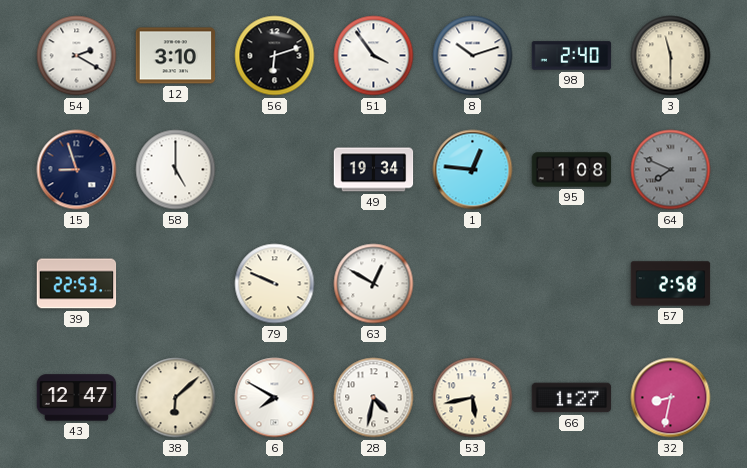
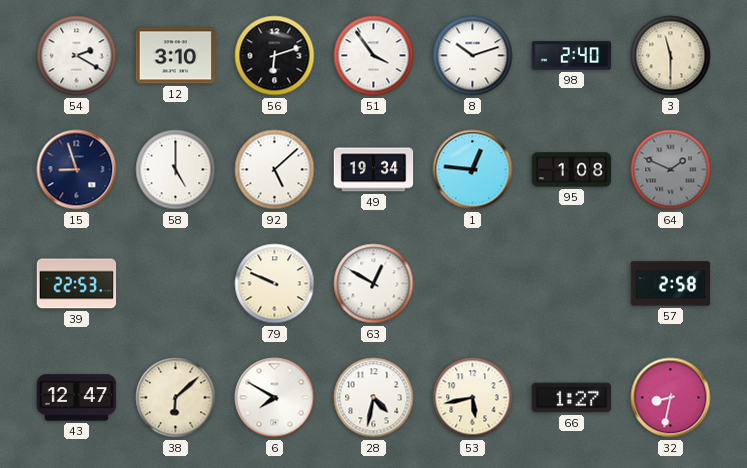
92: none -> 5:08
64: 7:49 -> 1:49
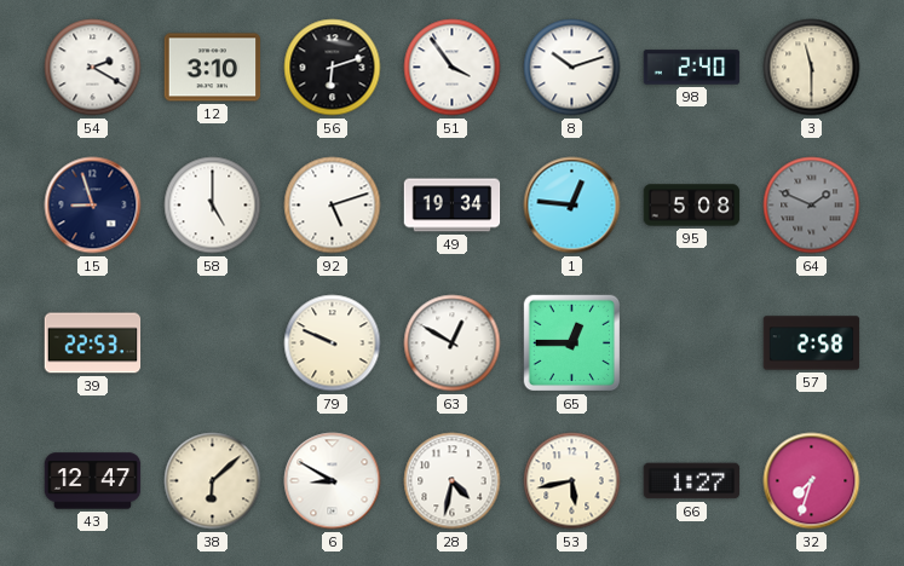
92: 5:08 -> 5:12
95: 1:08 -> 5:08
65: none -> 12:45
6: 7:50 -> 8:50
32: 8:32 -> 7:33
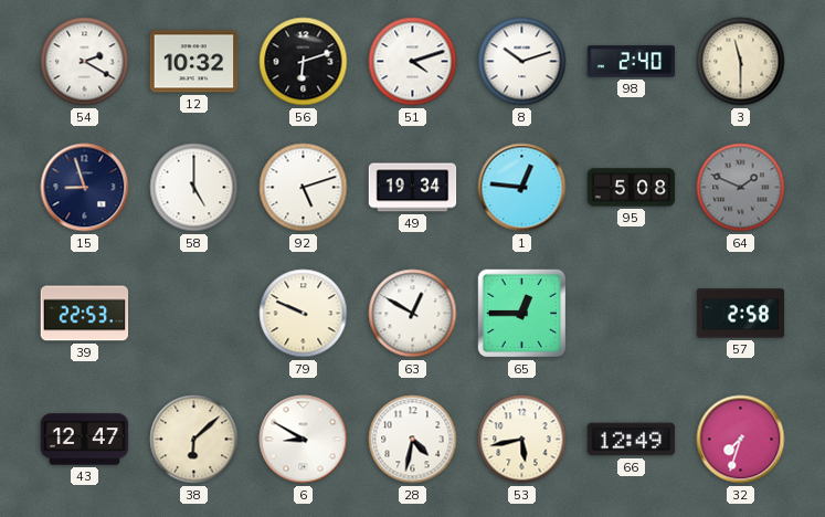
12: 3:10 -> 10:32
51: 3:54 -> 4:12
66: 1:27 -> 12:49
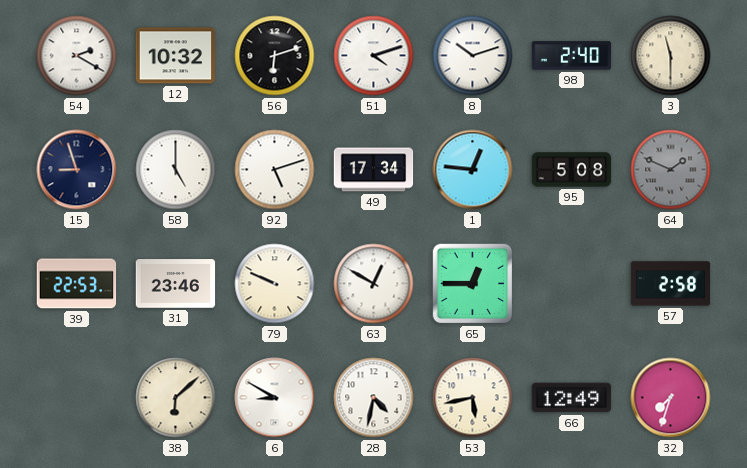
49: 19:34 -> 17:34
31: none -> 23:46
43: 12:47 -> none
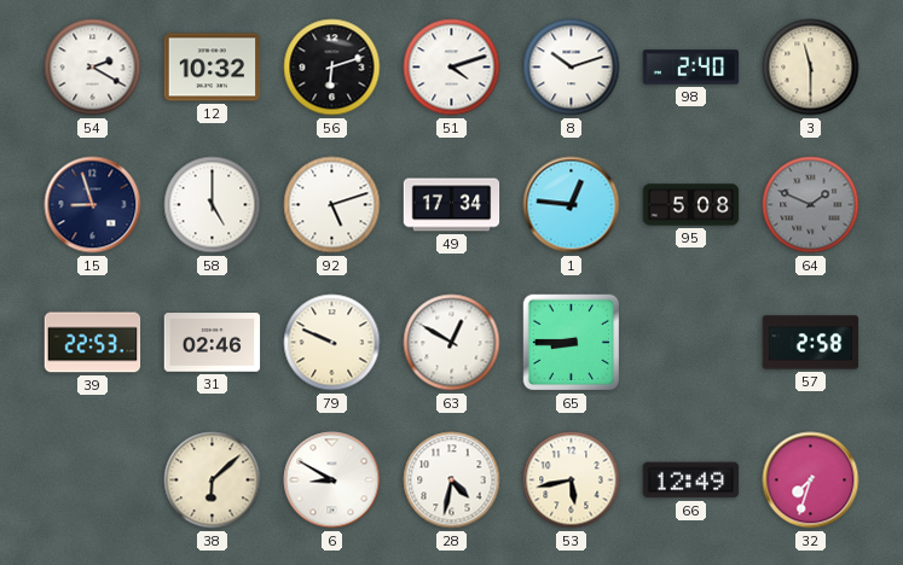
31: 23:46 -> 02:46
65: 12:45 -> 8:45
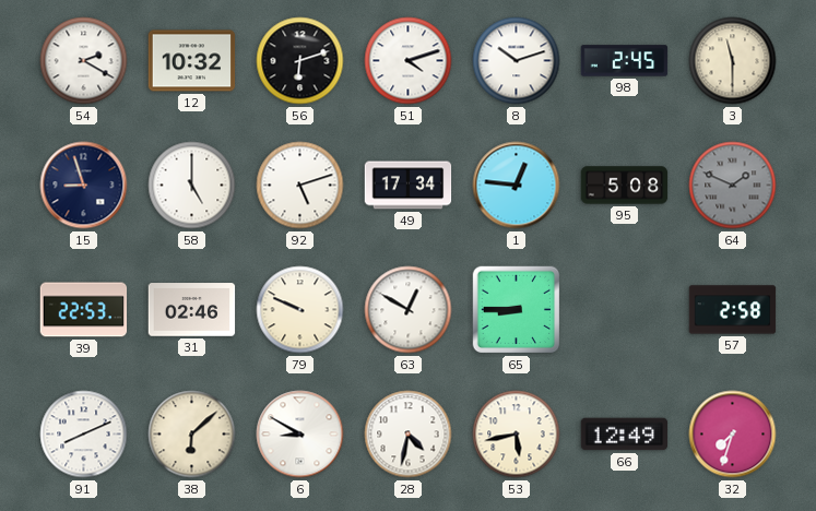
98: 2:40 -> 2:45
91: none -> 8:11
